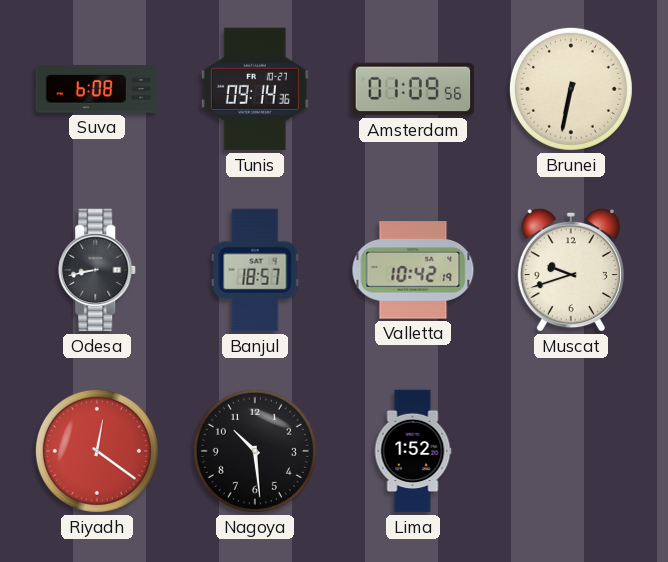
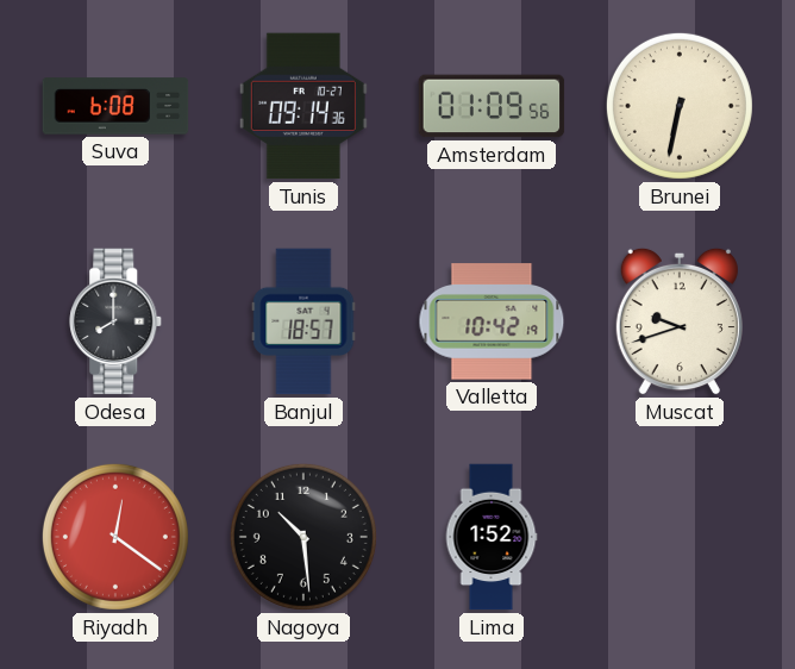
Odesa: 8:43 -> 8:00
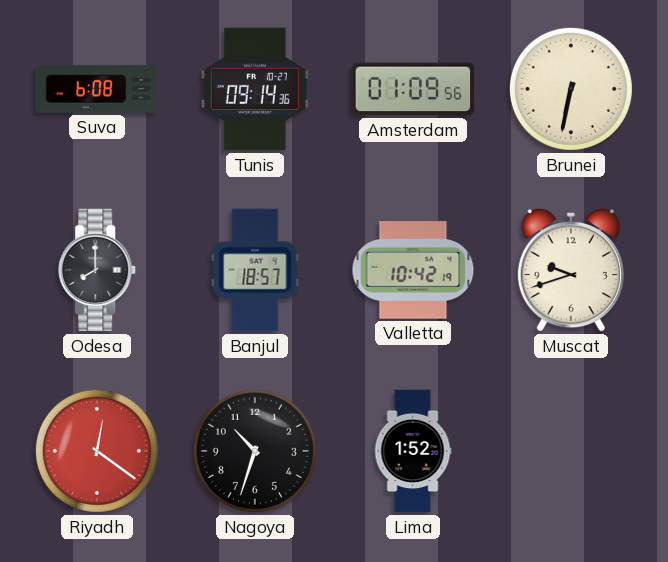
Nagoya: 10:29 -> 10:33
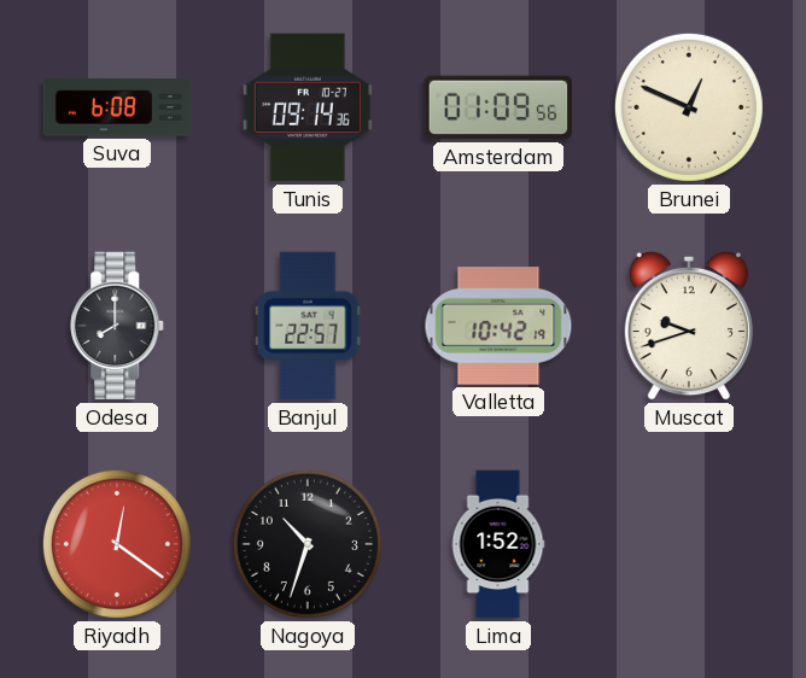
Brunei: 6:32 -> 12:49
Banjul: 18:57 -> 22:57
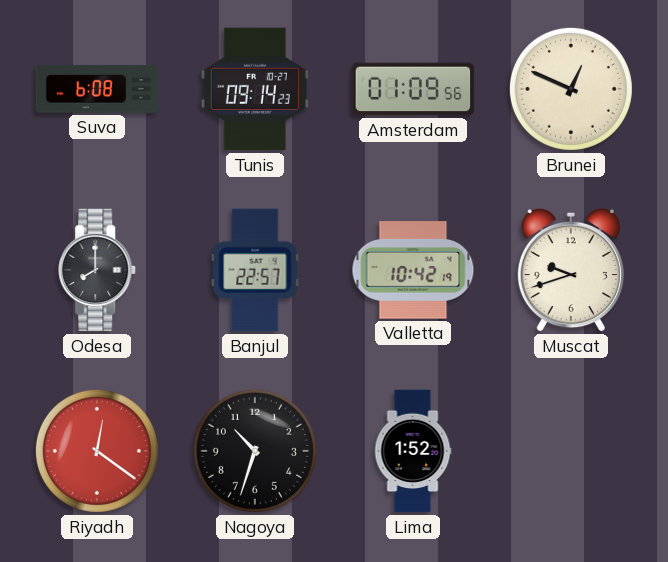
Tunis: 09:14:36 -> 09:14:23
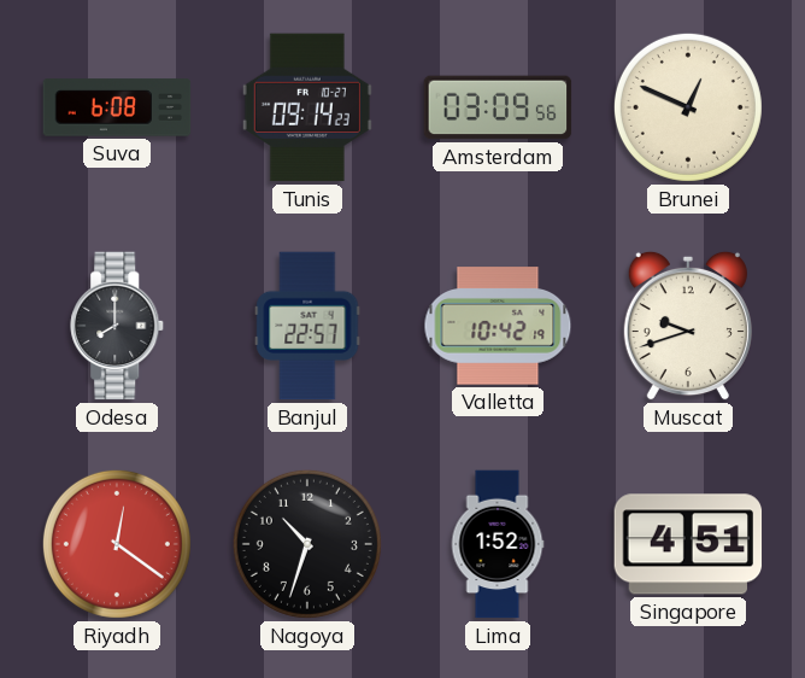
Amsterdam: 01:09 -> 03:09
Singapore: none -> 4:51
